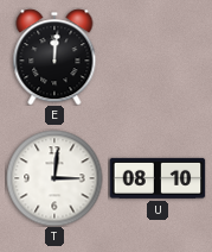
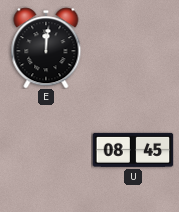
T: 3:01 -> none
U: 08:10 -> 08:45
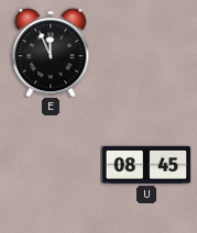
E: 12:01 -> 11:56
